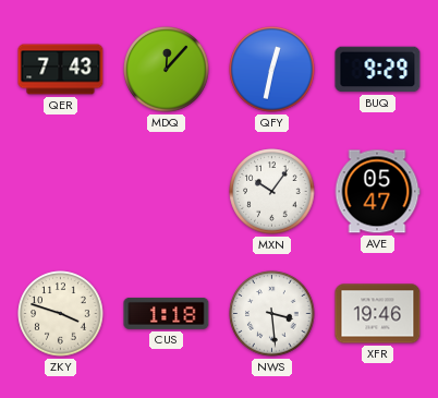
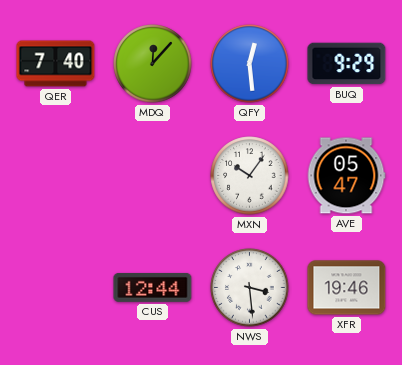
QER: 7:43 -> 7:40
QFY: 12:32 -> 12:29
ZKY: 3:48 -> none
CUS: 1:18 -> 12:44
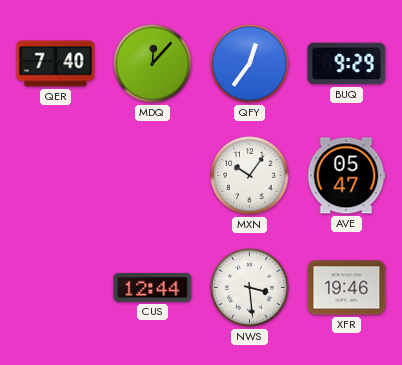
QFY: 12:29 -> 12:36
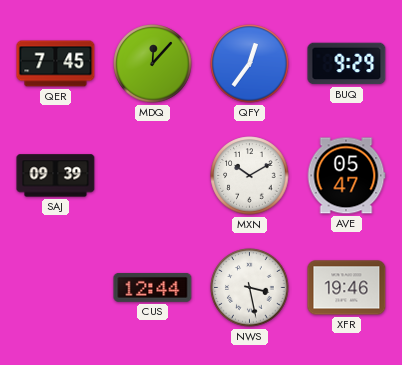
QER: 7:40 -> 7:45
SAJ: none -> 09:39
MXN: 10:06 -> 10:10
NWS: 3:29 -> 3:28
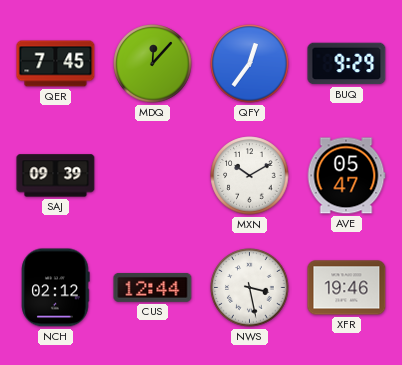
NCH: none -> 02:12
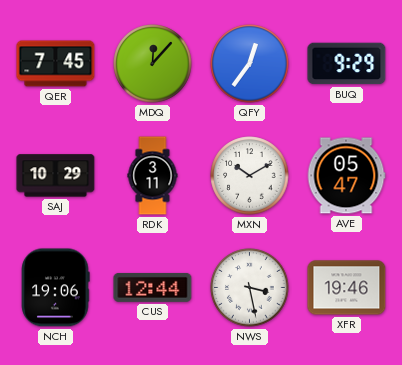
SAJ: 09:39 -> 10:29
RDK: none -> 3:11
NCH: 02:12 -> 19:06
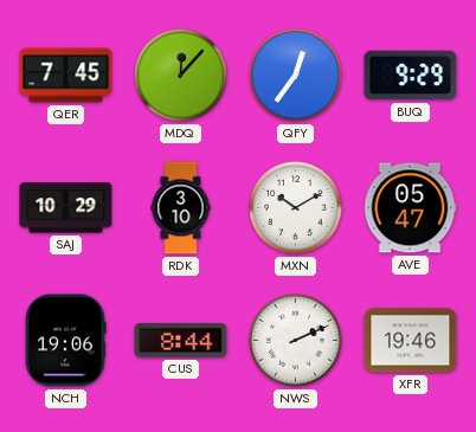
RDK: 3:11 -> 3:10
CUS: 12:44 -> 8:44
NWS: 3:28 -> 2:11
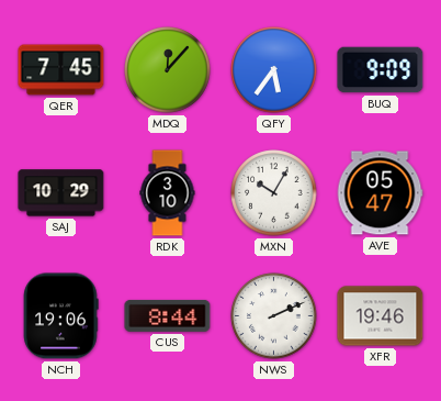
QFY: 12:36 -> 5:36
BUQ: 9:29 -> 9:09
MXN: 10:10 -> 10:05
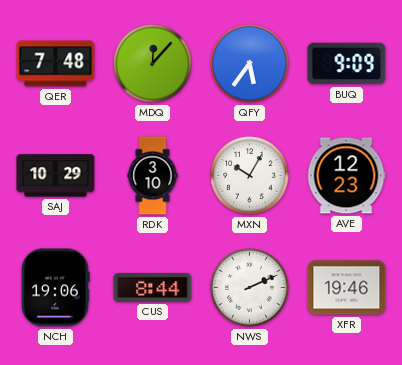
QER: 7:45 -> 7:48
AVE: 05:47 -> 12:23
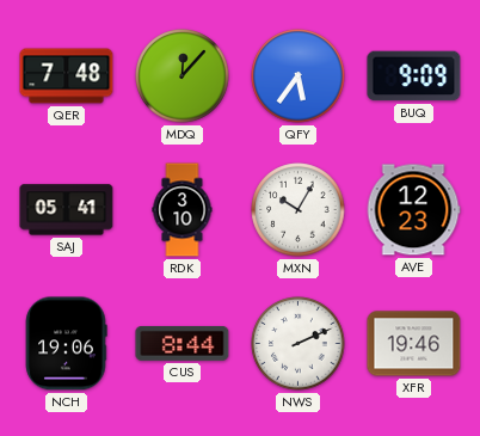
SAJ: 10:29 -> 05:41
